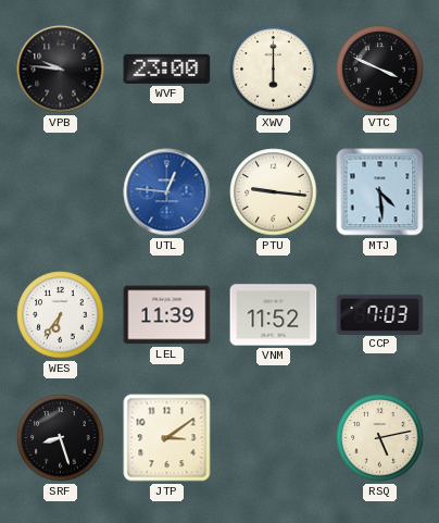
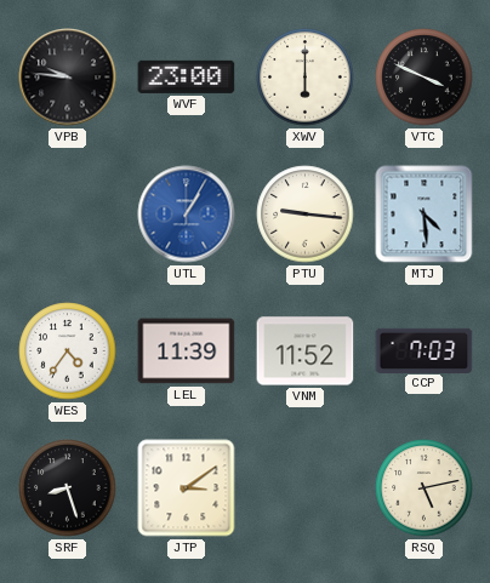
UTL: 12:46 -> 1:05
WES: 6:36 -> 4:36
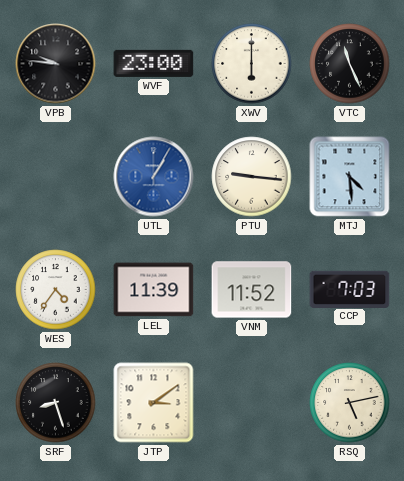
VTC: 3:49 -> 11:26
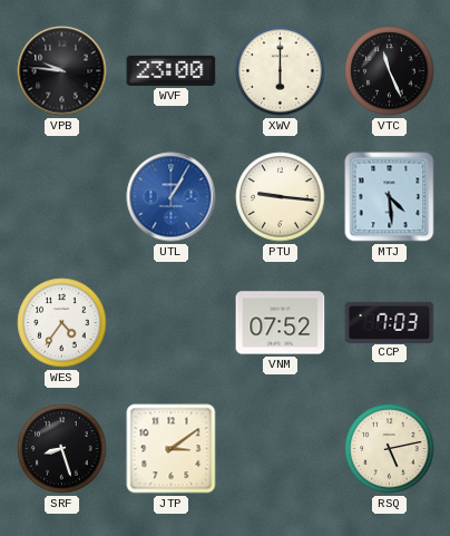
LEL: 11:39 -> none
VNM: 11:52 -> 07:52
